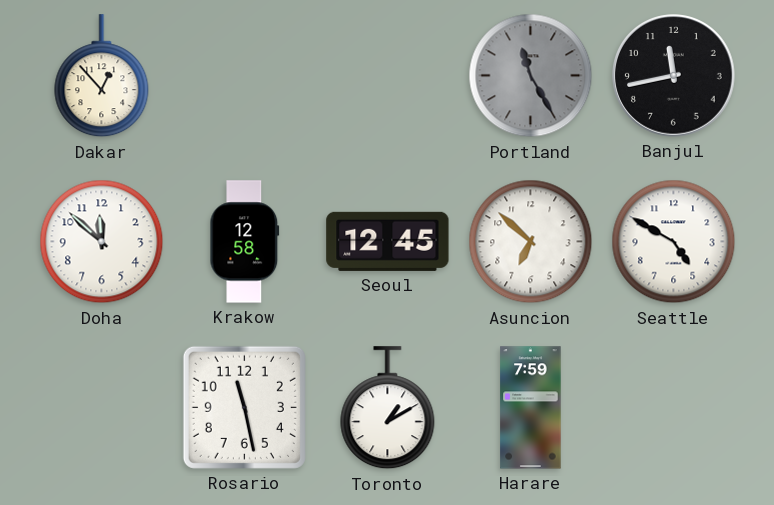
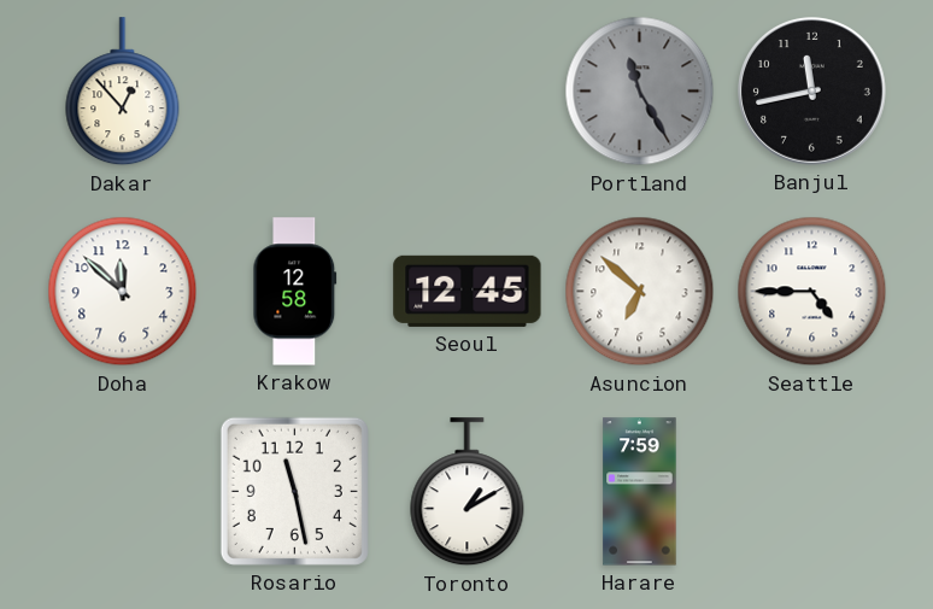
Seattle: 4:50 -> 4:45
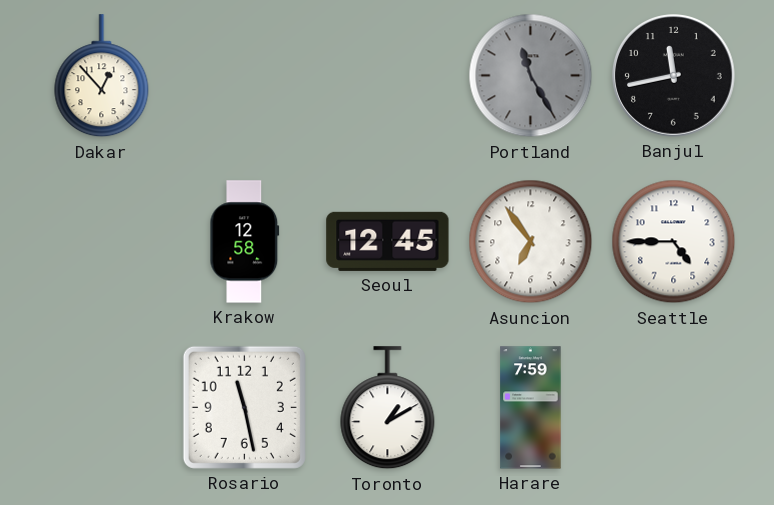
Doha: 11:52 -> none
Asuncion: 6:52 -> 6:54
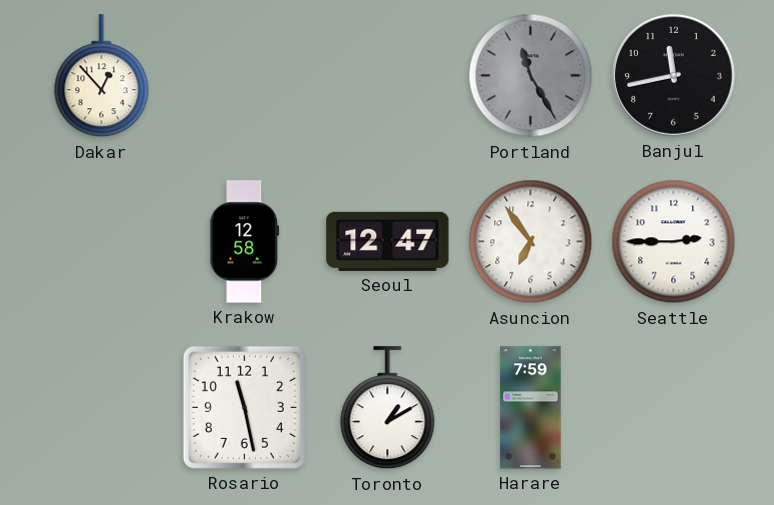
Seoul: 12:45 -> 12:47
Seattle: 4:45 -> 2:45
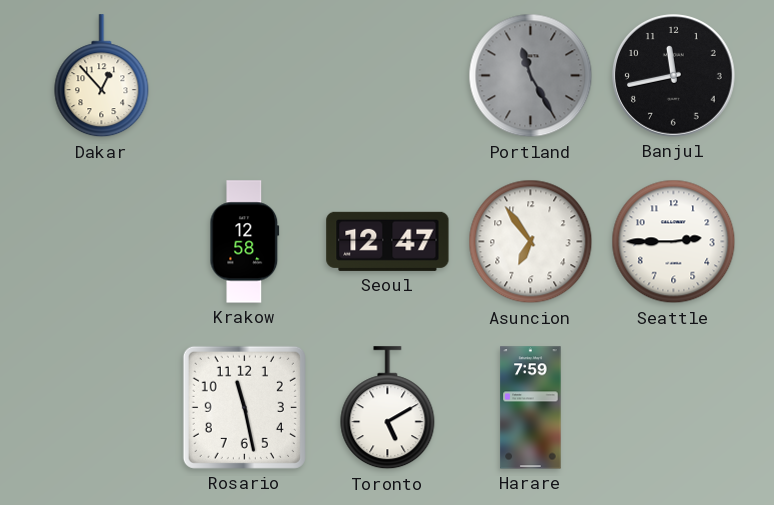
Toronto: 1:10 -> 5:10
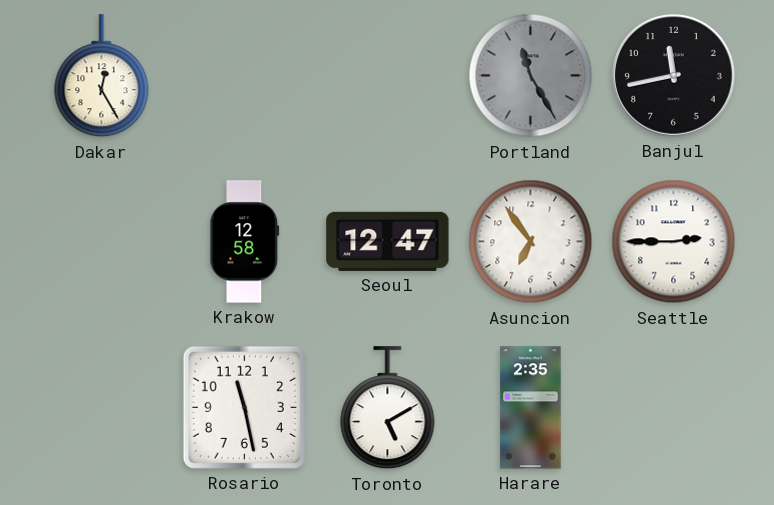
Dakar: 12:53 -> 12:25
Harare: 7:59 -> 2:35
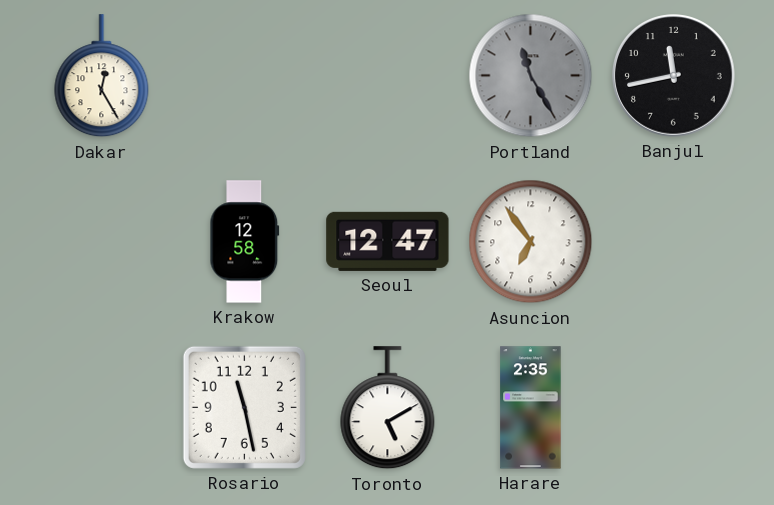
Seattle: 2:45 -> none
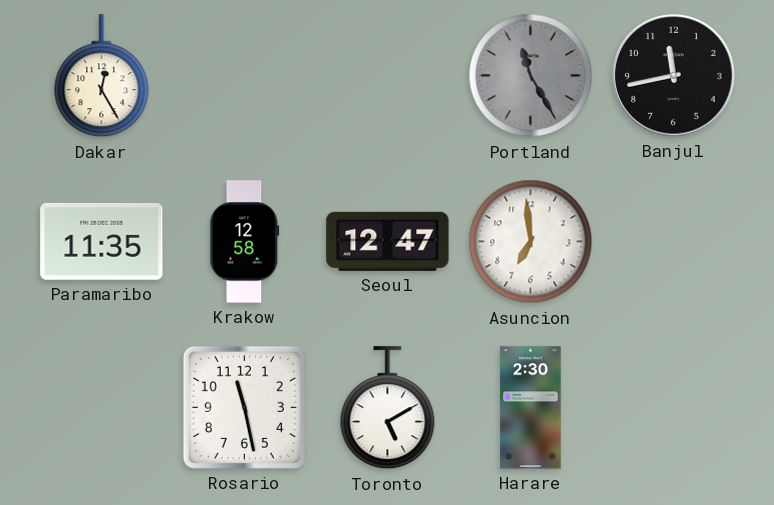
Paramaribo: none -> 11:35
Asuncion: 6:54 -> 6:59
Harare: 2:35 -> 2:30
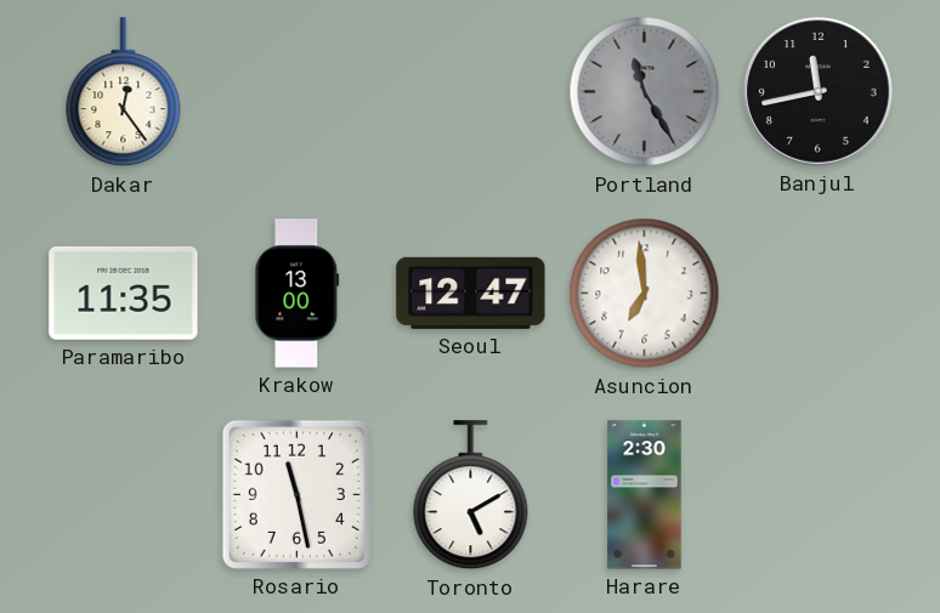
Dakar: 12:25 -> 12:24
Krakow: 12:58 -> 13:00
